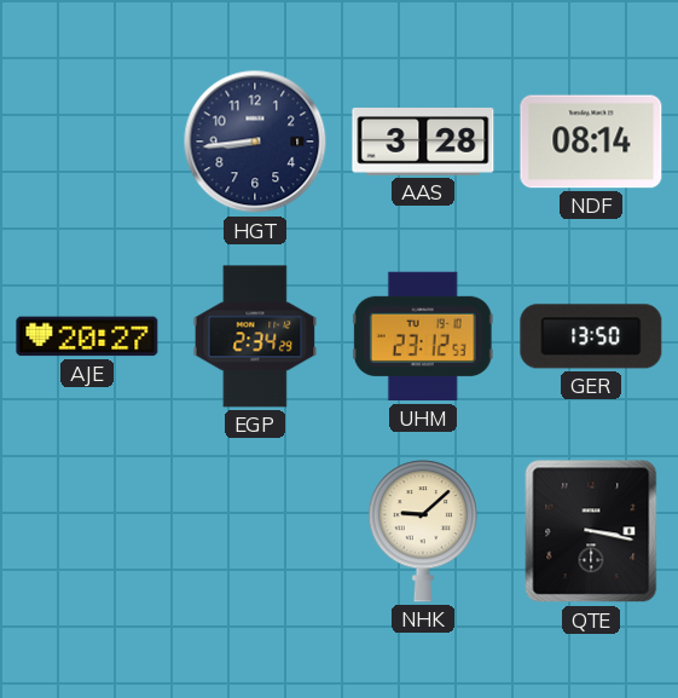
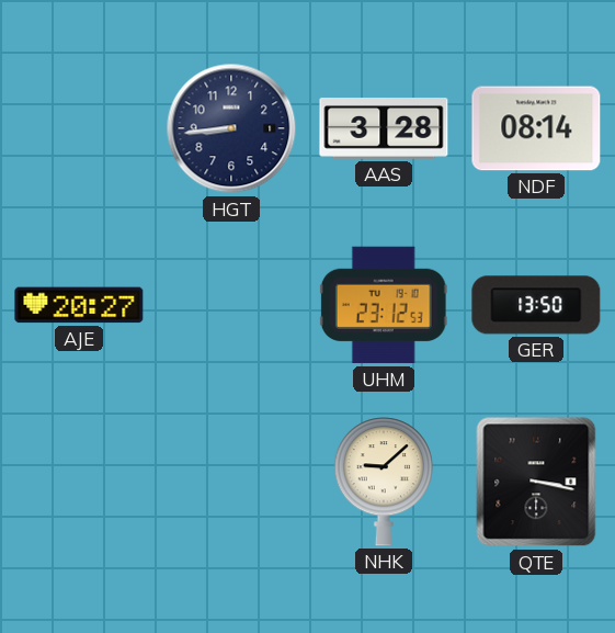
EGP: 2:34 -> none
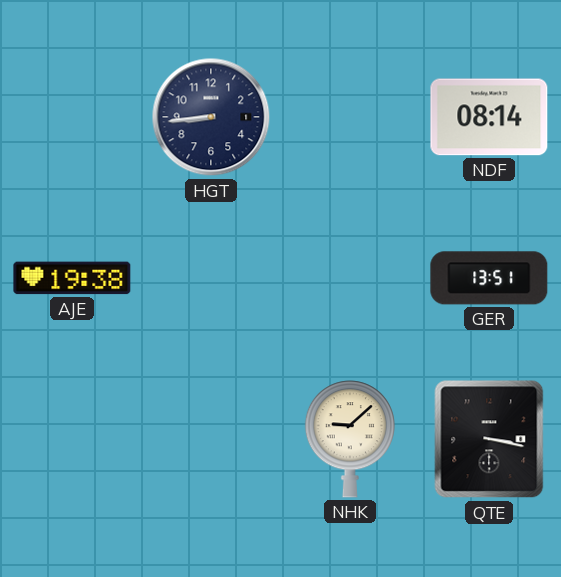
AAS: 3:28 -> none
AJE: 20:27 -> 19:38
UHM: 23:12 -> none
GER: 13:50 -> 13:51
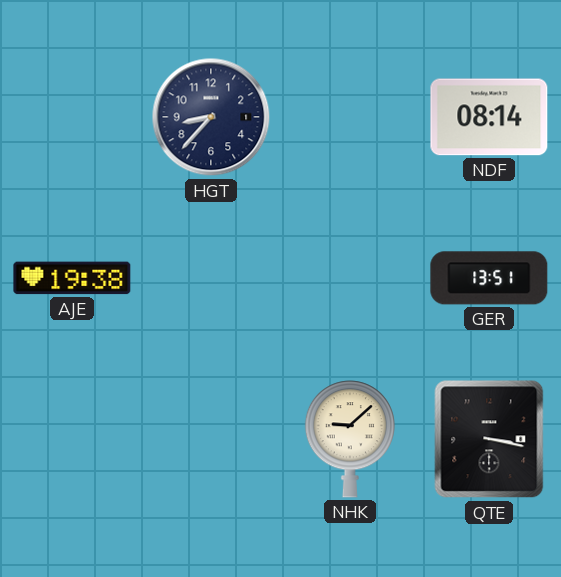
HGT: 8:44 -> 8:37
